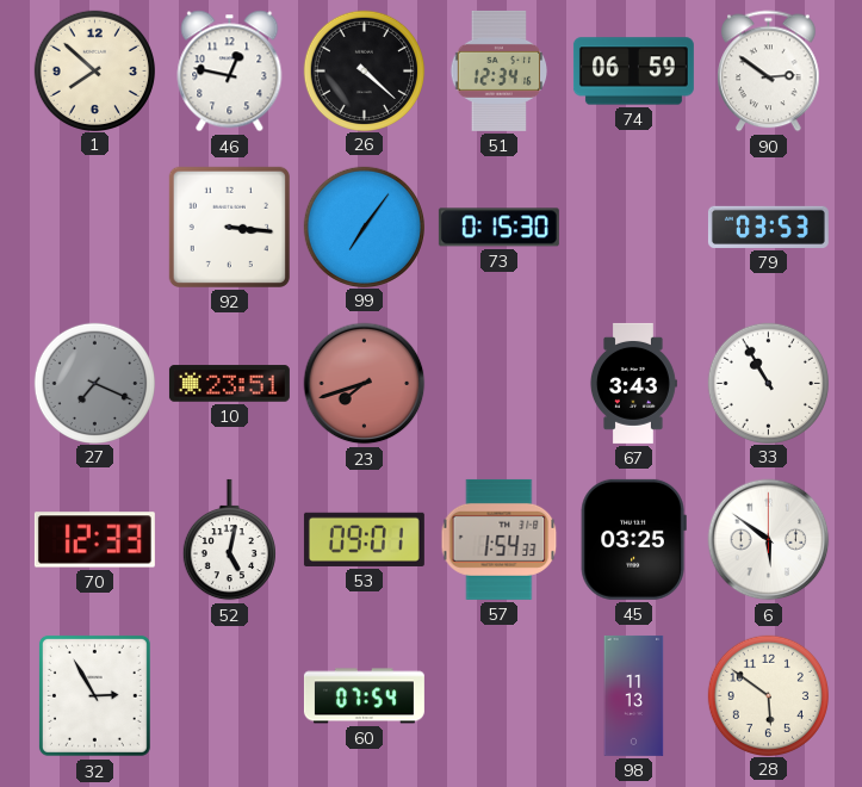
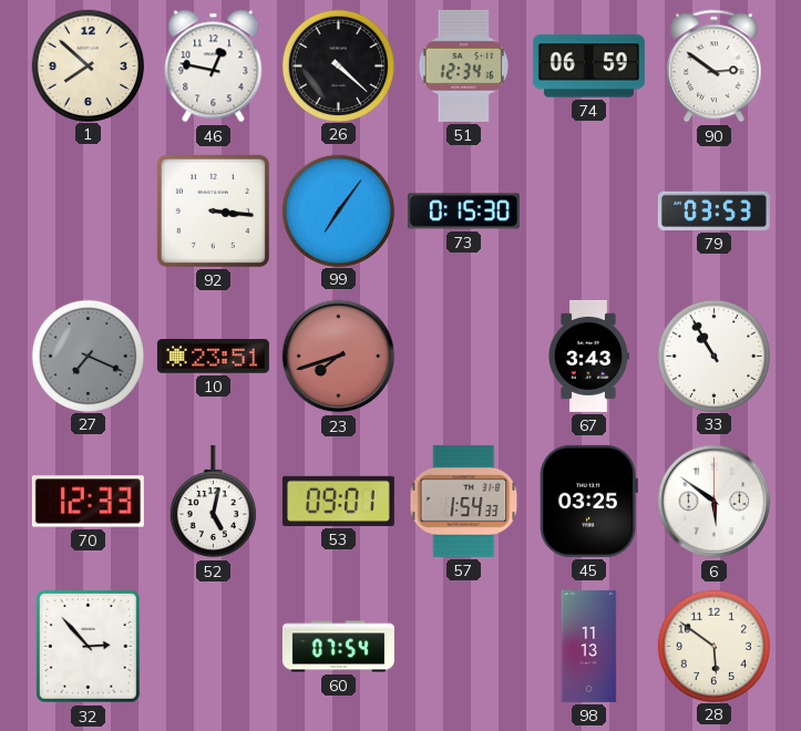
32: 2:55 -> 2:53
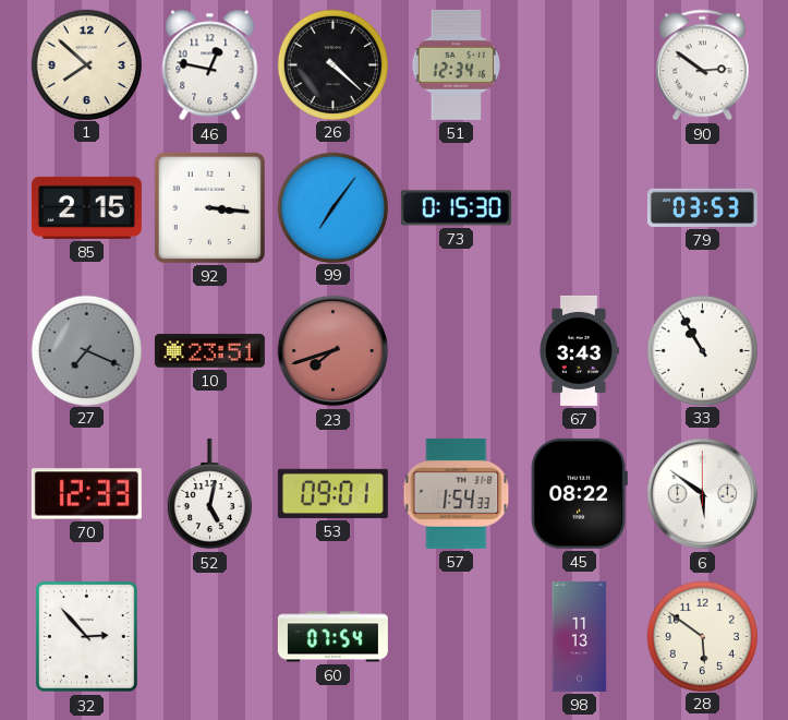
74: 06:59 -> none
85: none -> 2:15
45: 03:25 -> 08:22
